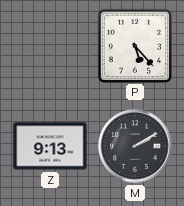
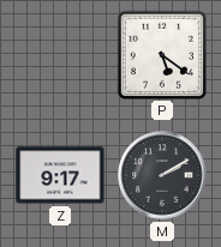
P: 5:23 -> 5:21
Z: 9:13 -> 9:17
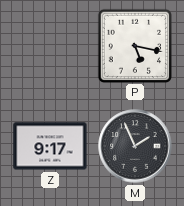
P: 5:21 -> 5:17
M: 2:10 -> 1:56
